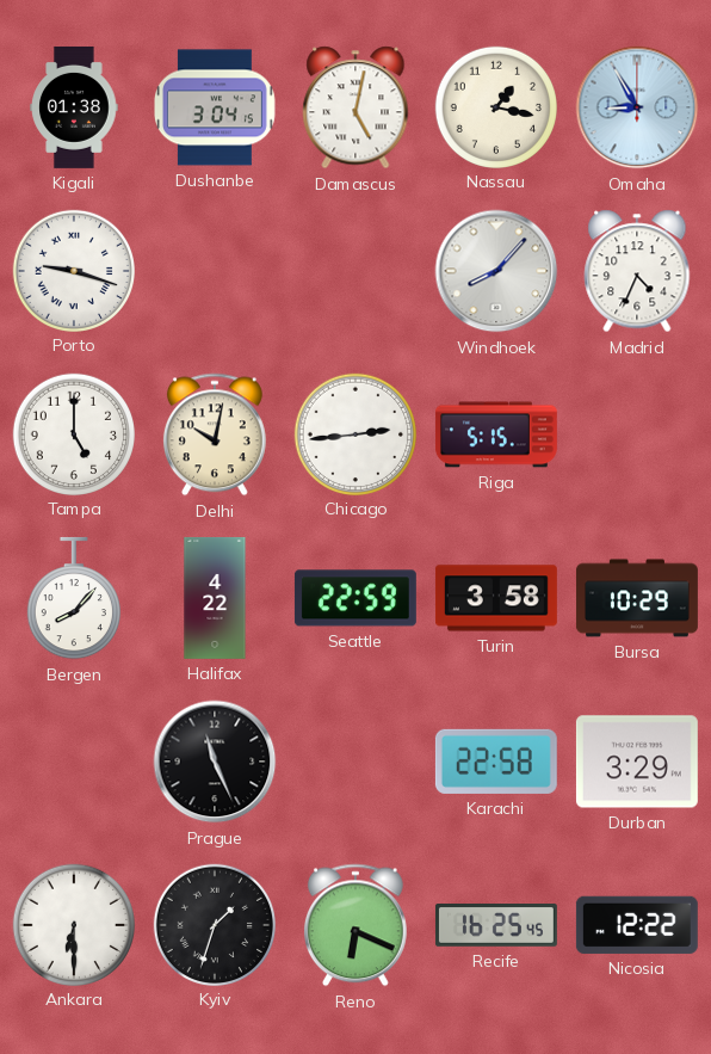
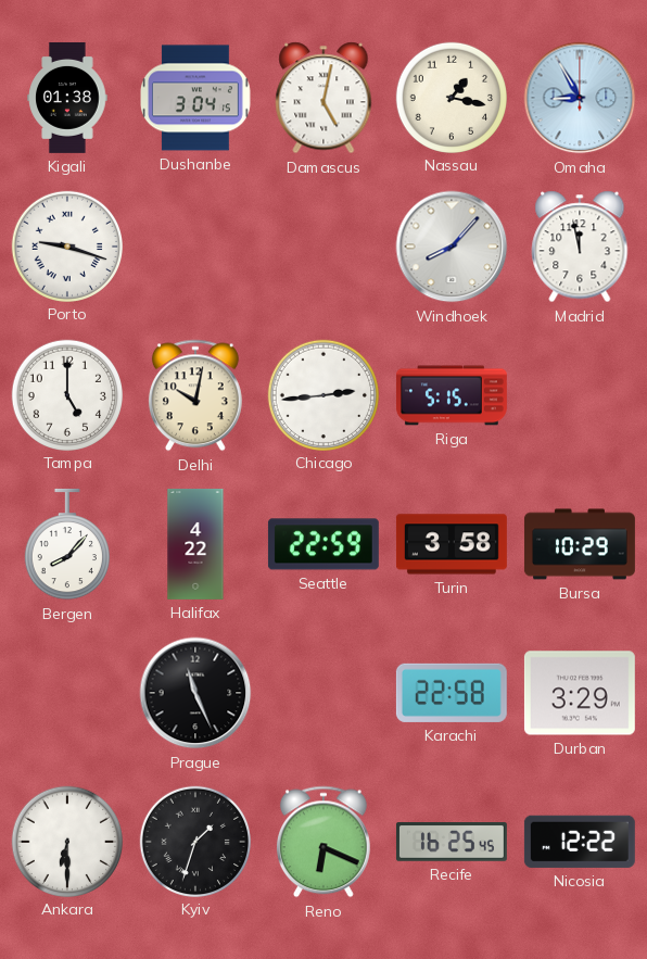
Madrid: 4:34 -> 11:58
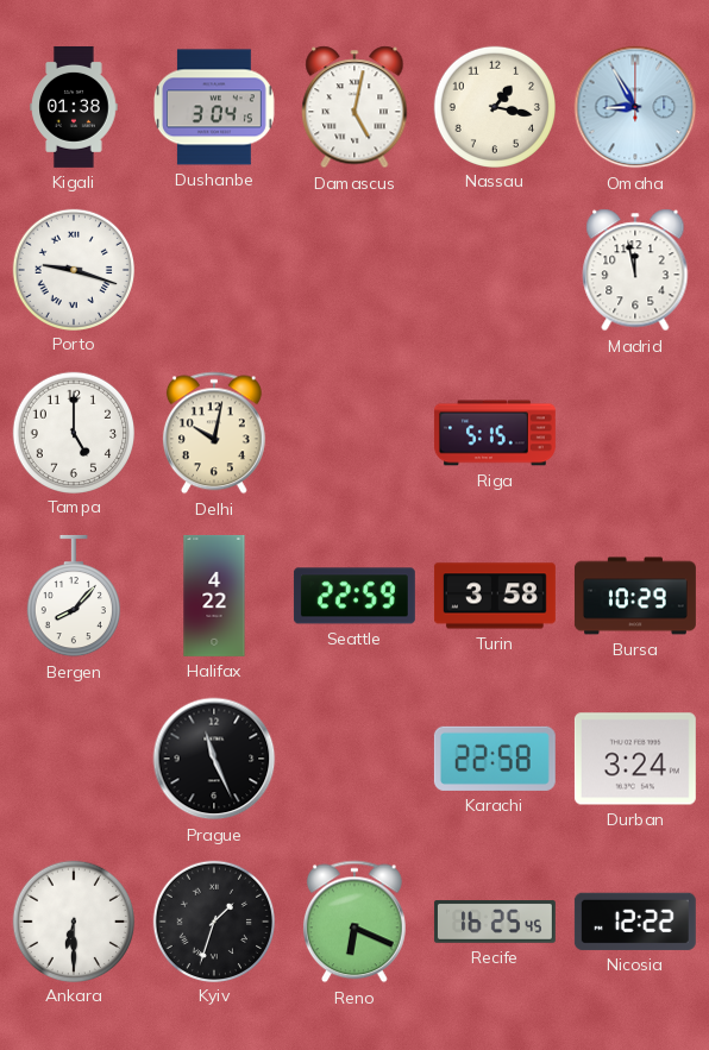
Windhoek: 8:07 -> none
Chicago: 2:44 -> none
Durban: 3:29 -> 3:24
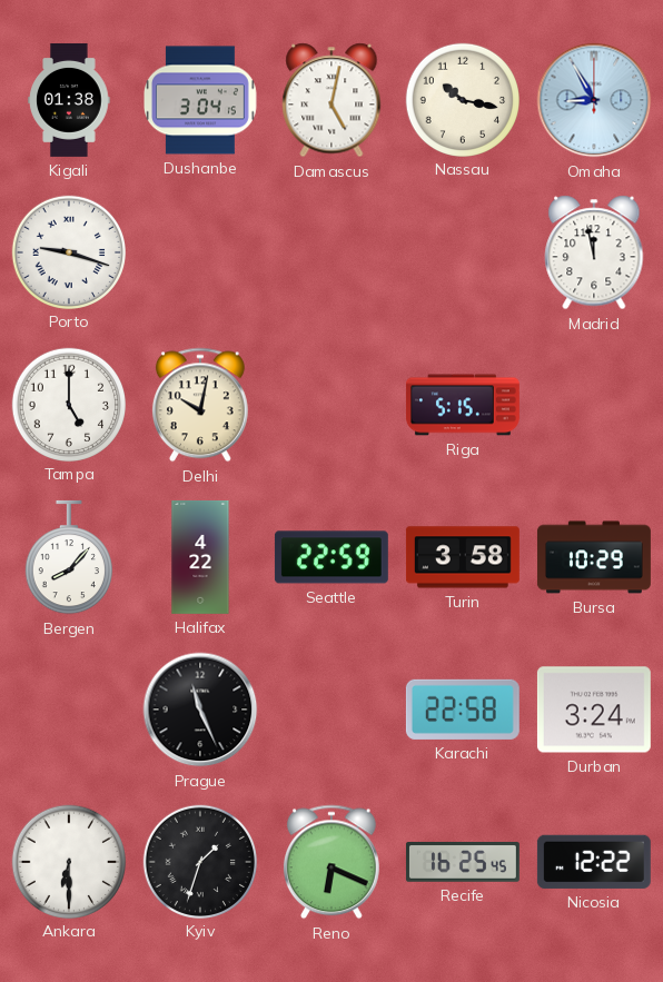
Nassau: 1:17 -> 10:17
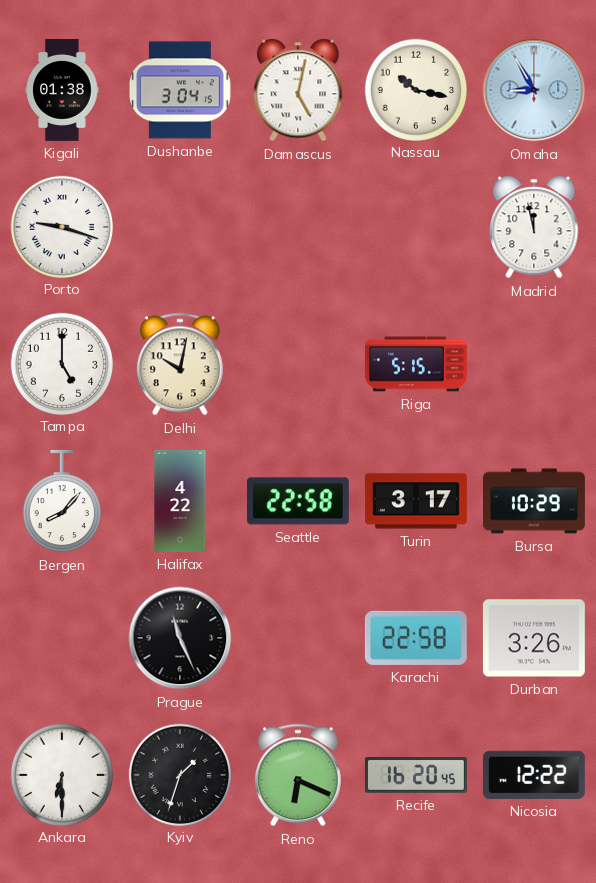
Seattle: 22:59 -> 22:58
Turin: 3:58 -> 3:17
Durban: 3:24 -> 3:26
Recife: 16:25 -> 16:20
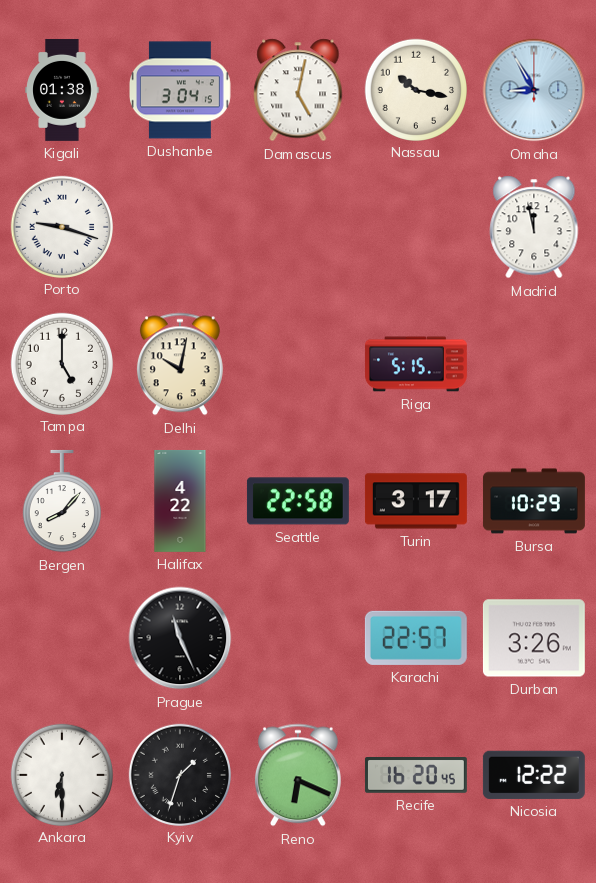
Karachi: 22:58 -> 22:57
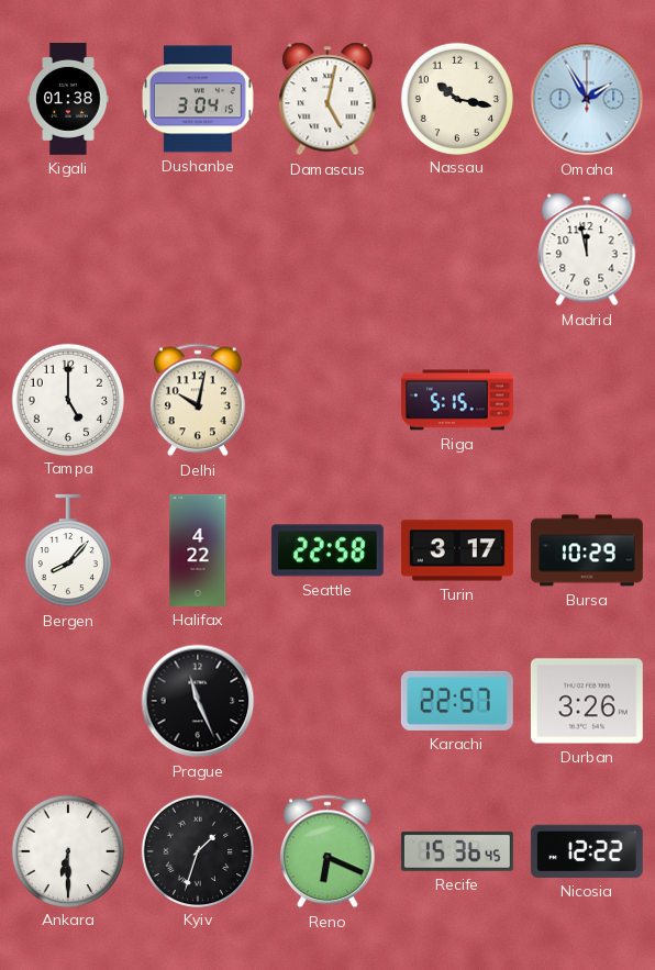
Omaha: 8:55 -> 1:55
Porto: 9:18 -> none
Recife: 16:20 -> 15:36
